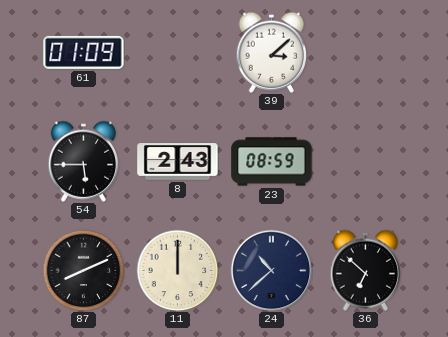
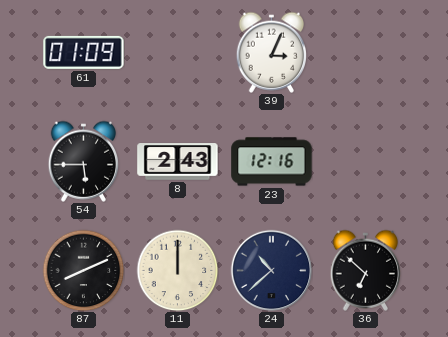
39: 3:08 -> 3:04
23: 08:59 -> 12:16
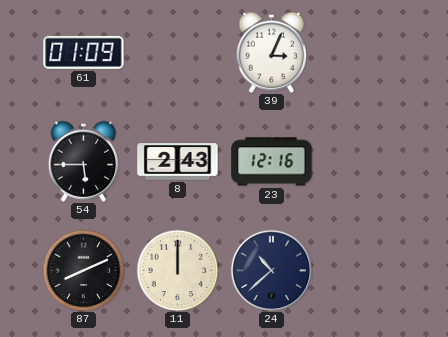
36: 6:52 -> none
